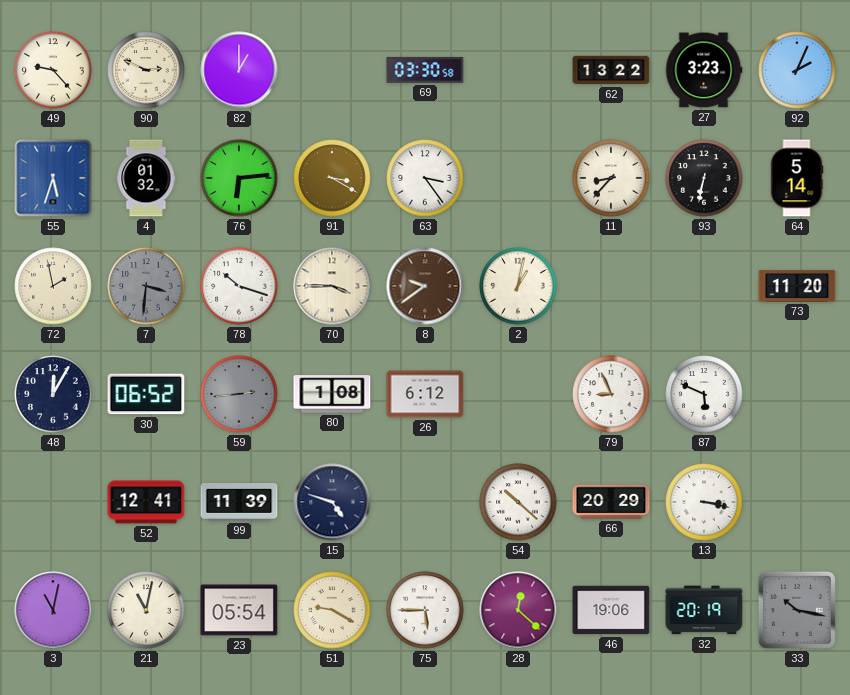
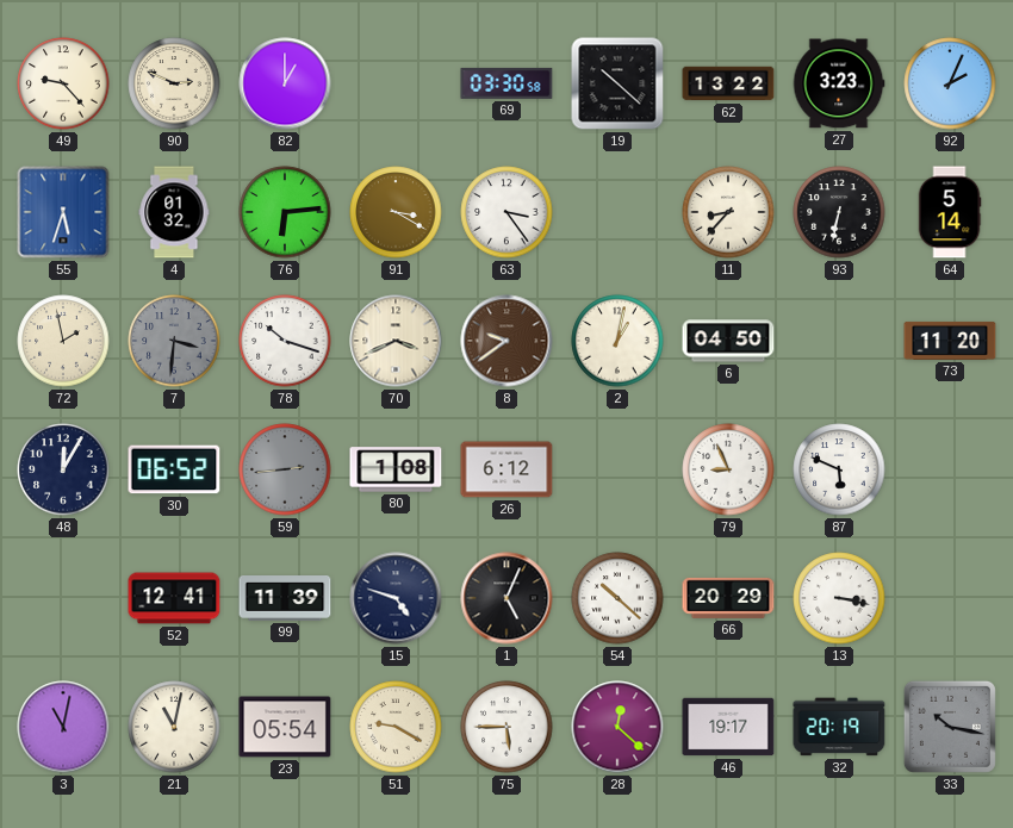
19: none -> 10:22
70: 3:45 -> 3:41
6: none -> 04:50
1: none -> 5:04
46: 19:06 -> 19:17
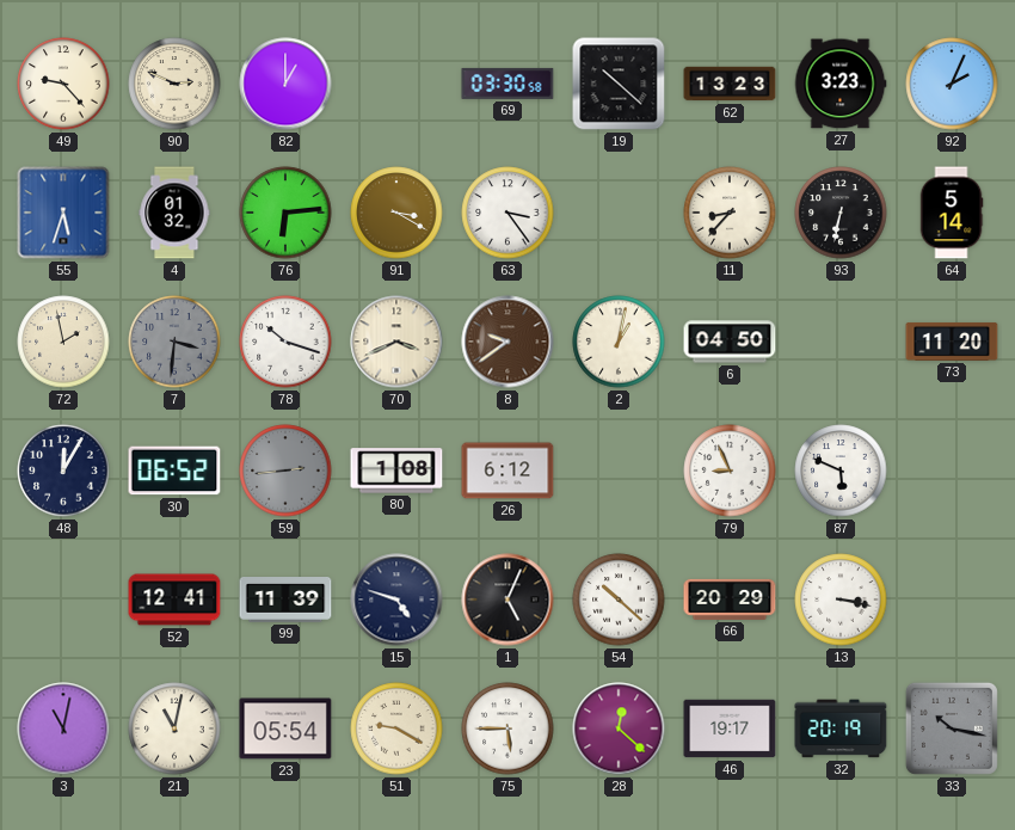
62: 13:22 -> 13:23
